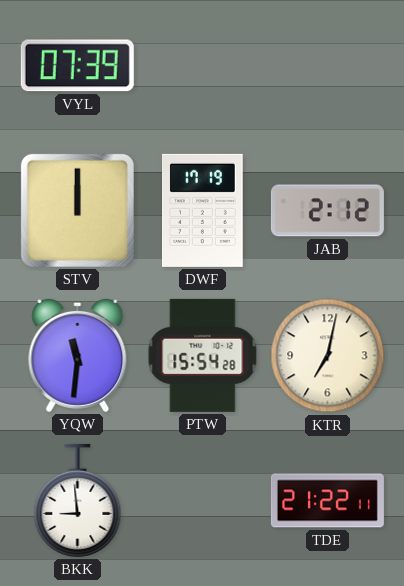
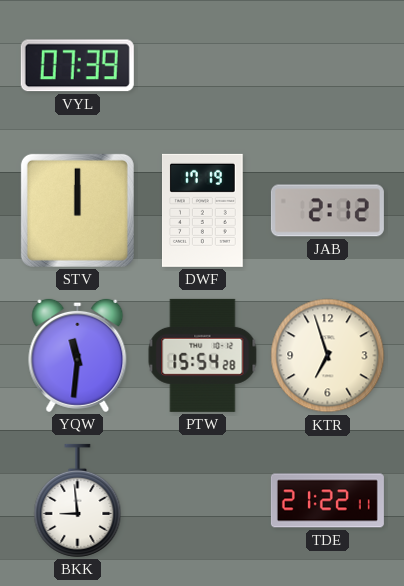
KTR: 7:02 -> 6:57
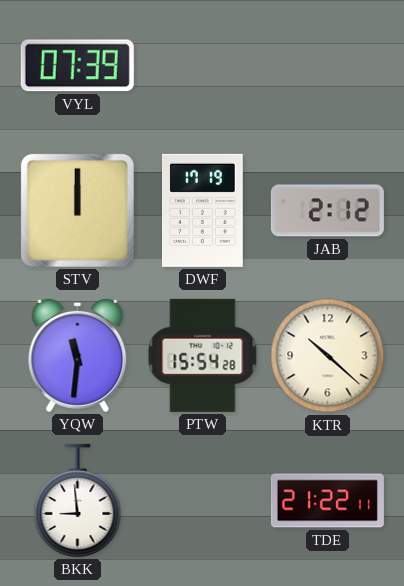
KTR: 6:57 -> 10:22
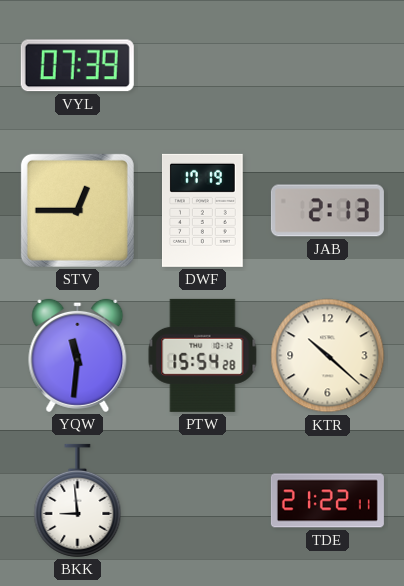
STV: 12:00 -> 12:45
JAB: 2:12 -> 2:13
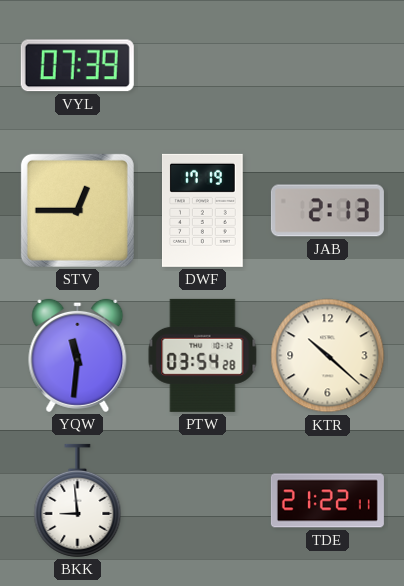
PTW: 15:54 -> 03:54
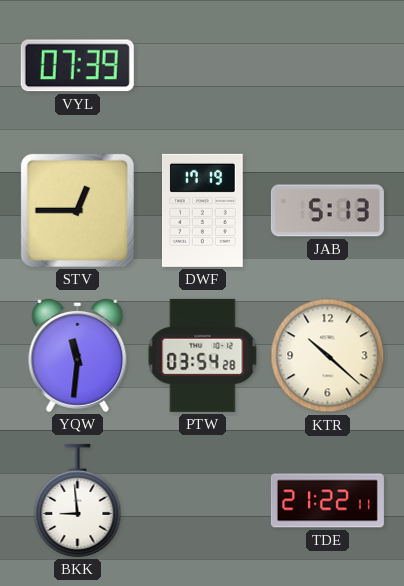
JAB: 2:13 -> 5:13
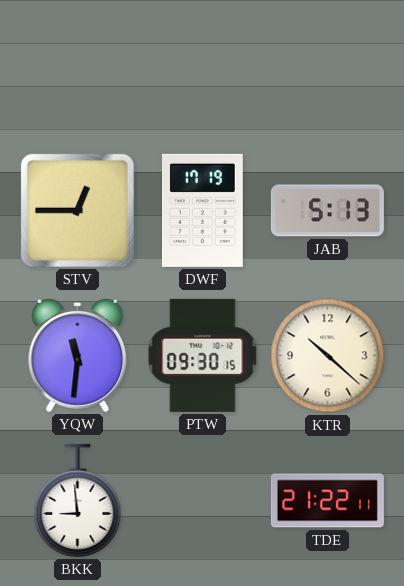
VYL: 07:39 -> none
PTW: 03:54 -> 09:30
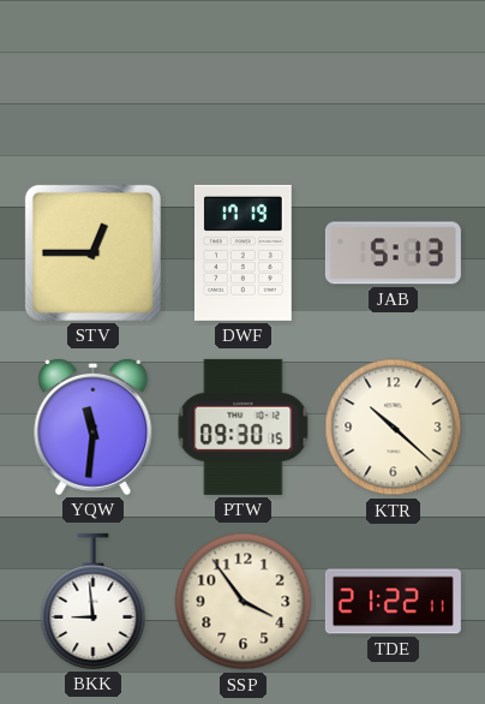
SSP: none -> 3:54
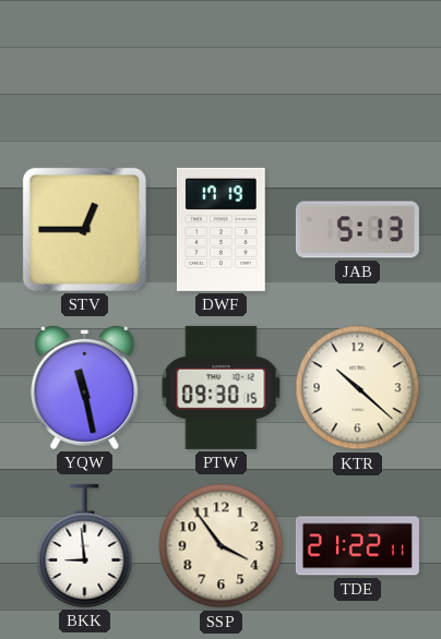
YQW: 11:31 -> 11:28
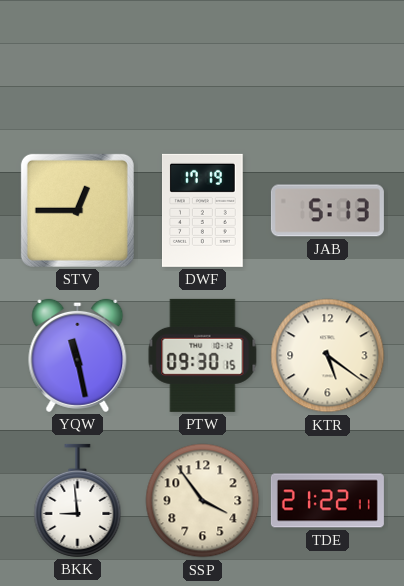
KTR: 10:22 -> 5:21
